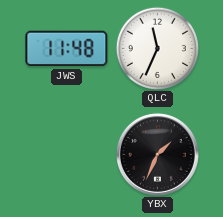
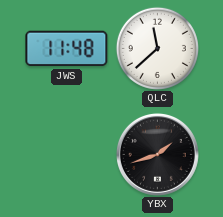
QLC: 11:34 -> 11:38
YBX: 1:34 -> 1:42
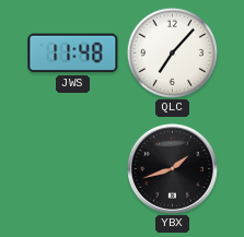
QLC: 11:38 -> 7:07
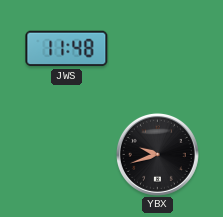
QLC: 7:07 -> none
YBX: 1:42 -> 9:42
